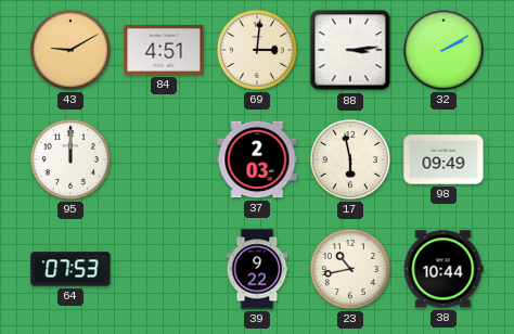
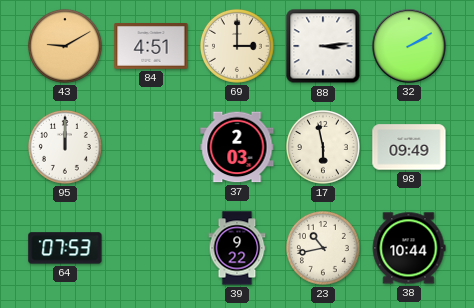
69: 3:01 -> 3:00
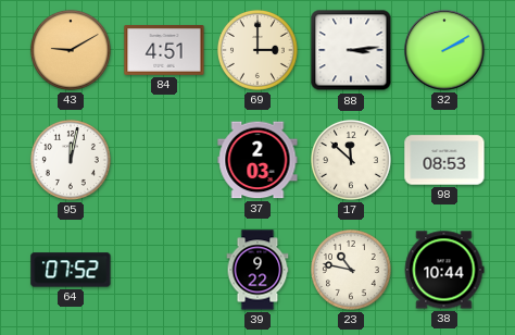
95: 12:00 -> 12:02
17: 5:58 -> 11:52
98: 09:49 -> 08:53
64: 07:53 -> 07:52
23: 10:43 -> 10:47
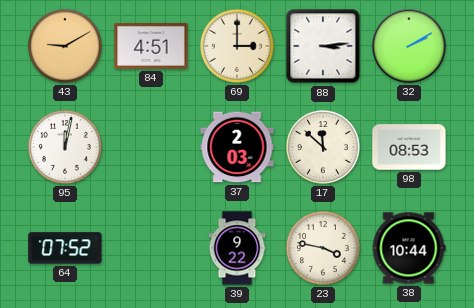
23: 10:47 -> 3:47
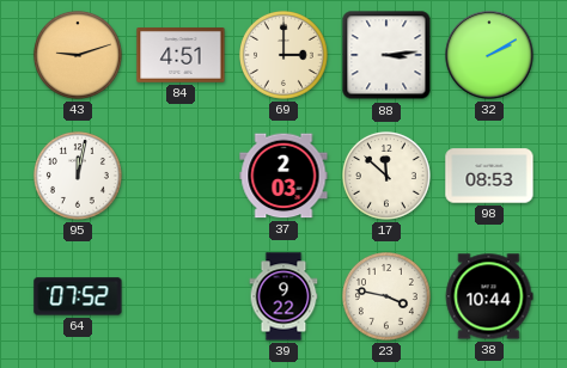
43: 9:10 -> 9:12
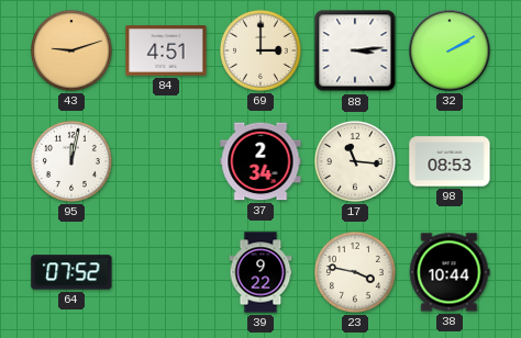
37: 2:03 -> 2:34
17: 11:52 -> 11:16
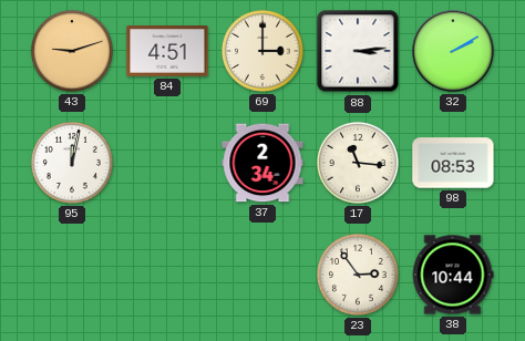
64: 07:52 -> none
39: 9:22 -> none
23: 3:47 -> 2:54
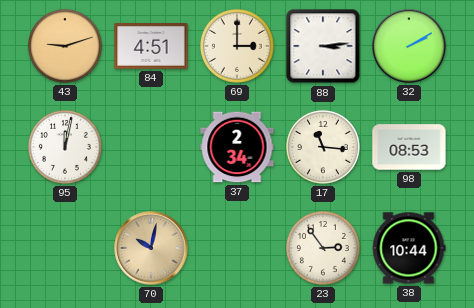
70: none -> 10:02
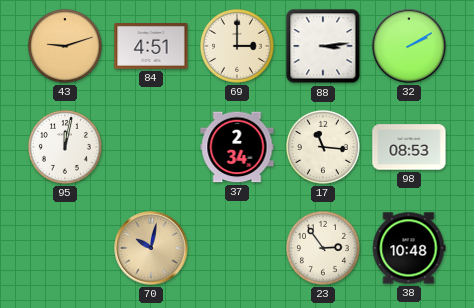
38: 10:44 -> 10:48
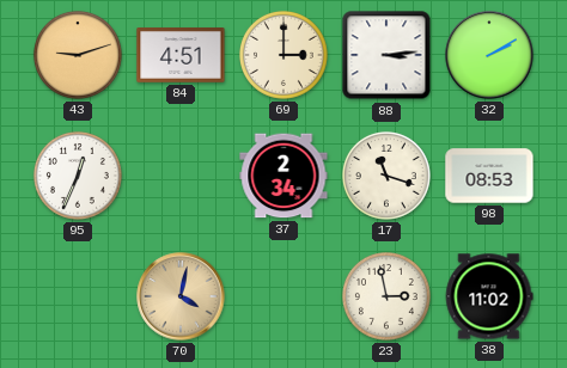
95: 12:02 -> 12:34
17: 11:16 -> 11:18
70: 10:02 -> 4:02
23: 2:54 -> 2:58
38: 10:48 -> 11:02
